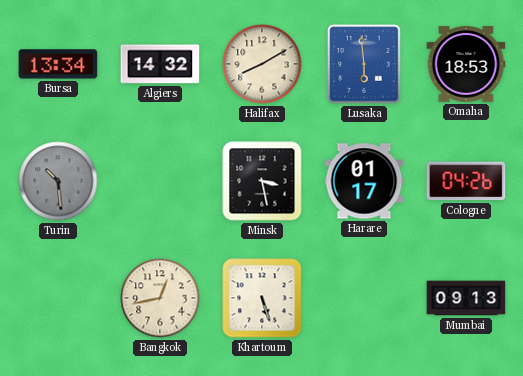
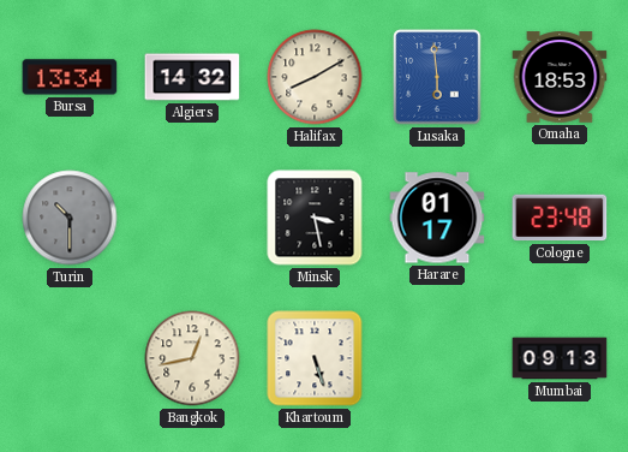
Turin: 10:29 -> 10:30
Cologne: 04:26 -> 23:48
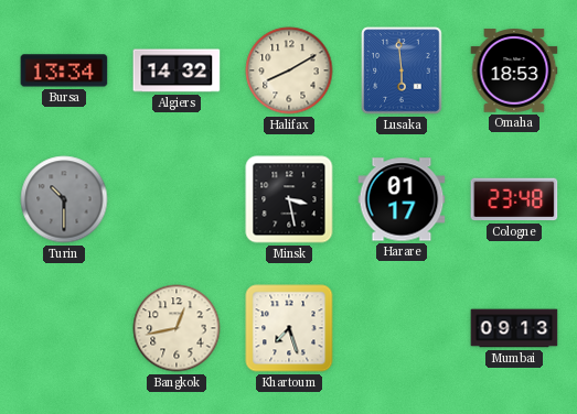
Khartoum: 5:27 -> 7:27
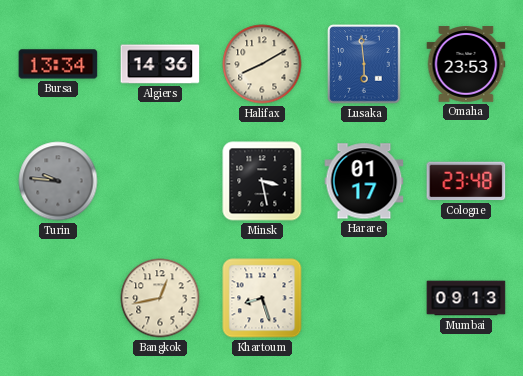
Algiers: 14:32 -> 14:36
Omaha: 18:53 -> 23:53
Turin: 10:30 -> 9:46
Khartoum: 7:27 -> 8:27
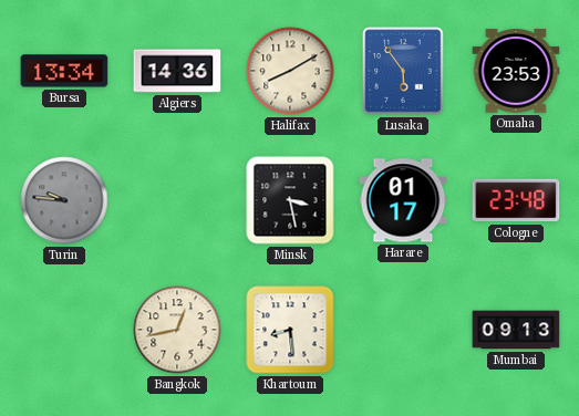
Lusaka: 5:59 -> 5:54
Khartoum: 8:27 -> 8:29
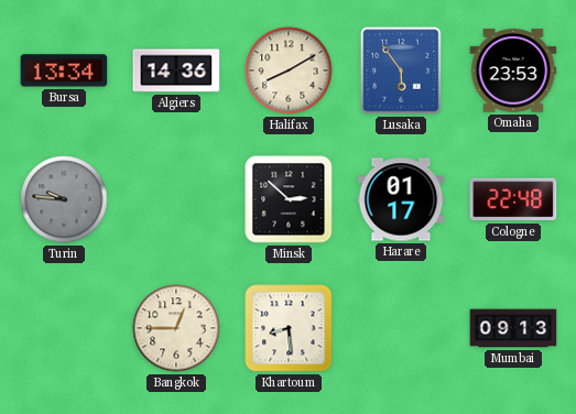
Minsk: 3:28 -> 2:52
Cologne: 23:48 -> 22:48
Bangkok: 12:43 -> 12:45
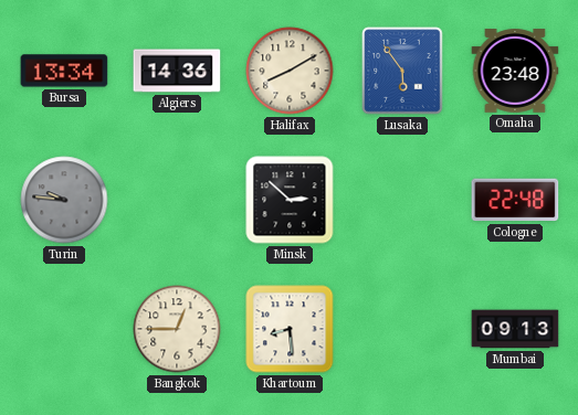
Omaha: 23:53 -> 23:48
Harare: 01:17 -> none
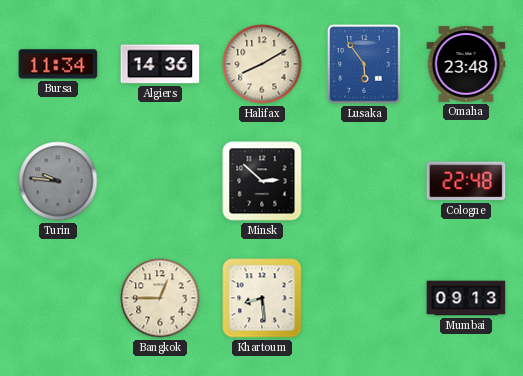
Bursa: 13:34 -> 11:34
